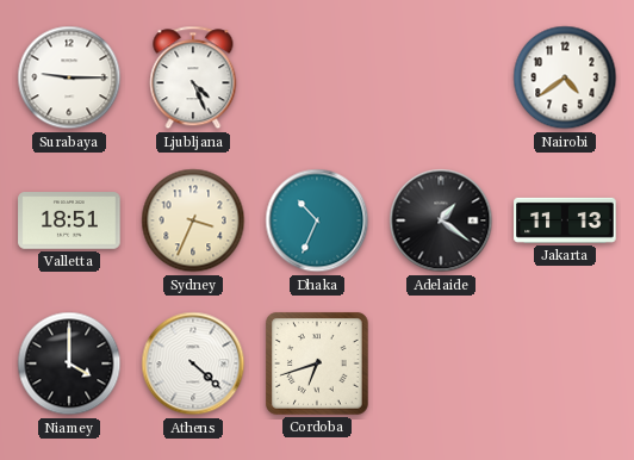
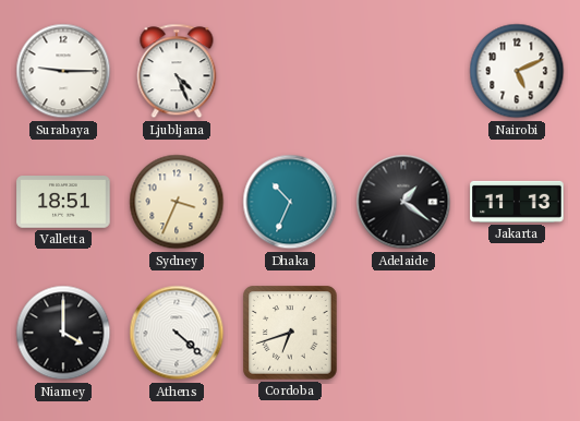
Nairobi: 4:39 -> 5:11
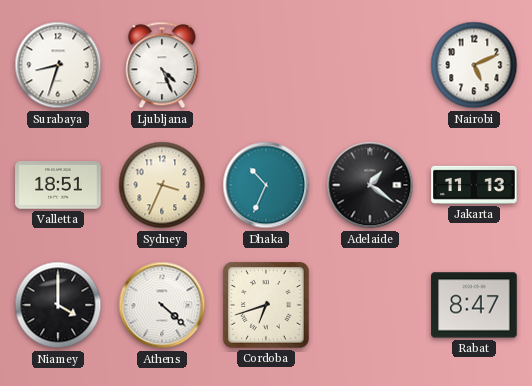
Surabaya: 9:15 -> 8:33
Rabat: none -> 8:47
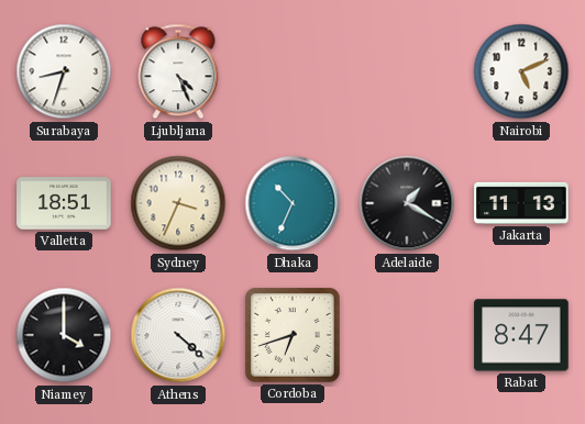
Adelaide: 1:21 -> 1:20
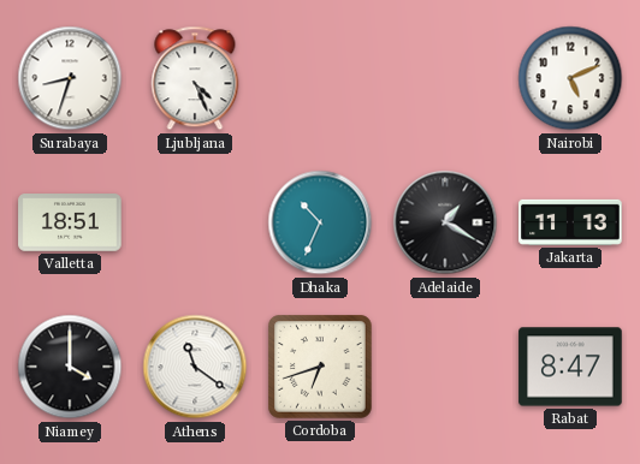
Sydney: 3:34 -> none
Athens: 4:22 -> 11:21
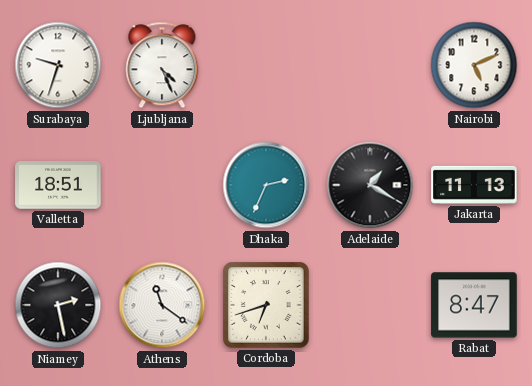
Surabaya: 8:33 -> 9:33
Dhaka: 10:34 -> 2:34
Niamey: 4:00 -> 2:28
